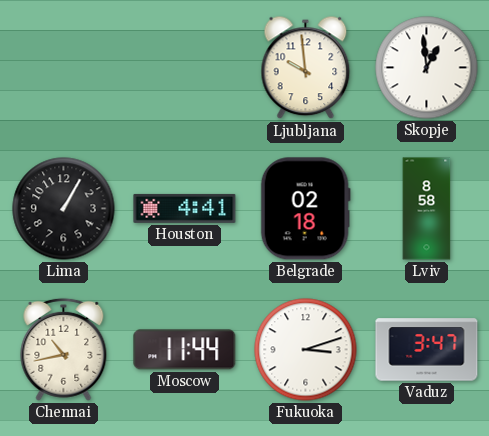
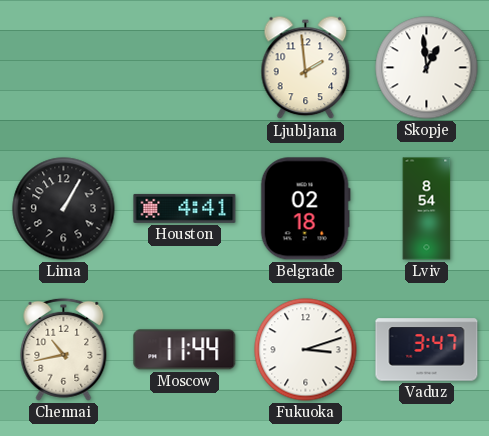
Ljubljana: 9:59 -> 1:59
Lviv: 8:58 -> 8:54
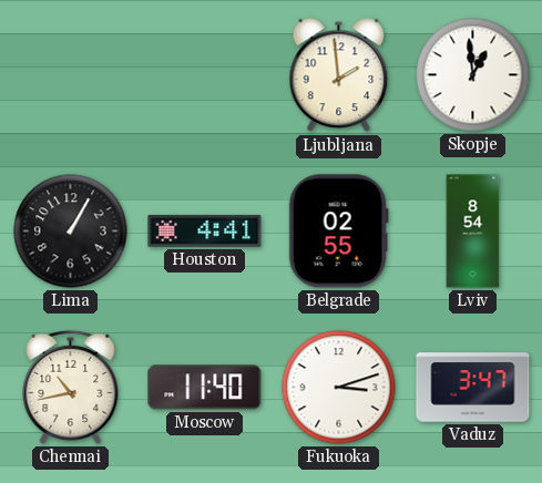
Belgrade: 02:18 -> 02:55
Moscow: 11:44 -> 11:40
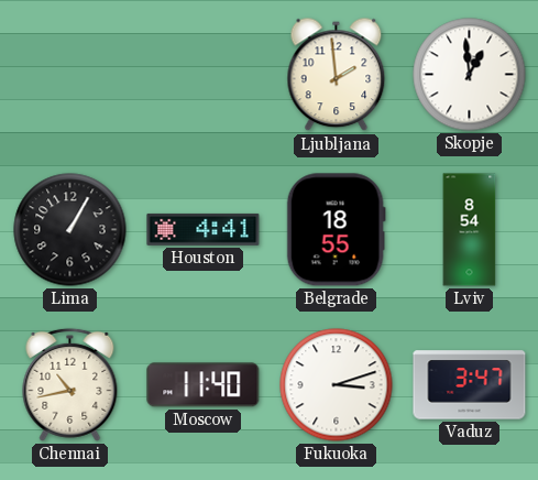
Belgrade: 02:55 -> 18:55
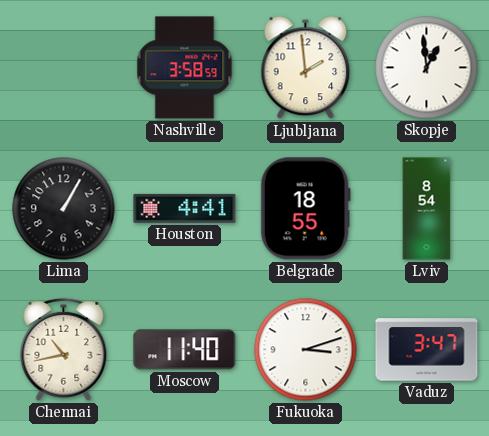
Nashville: none -> 3:58
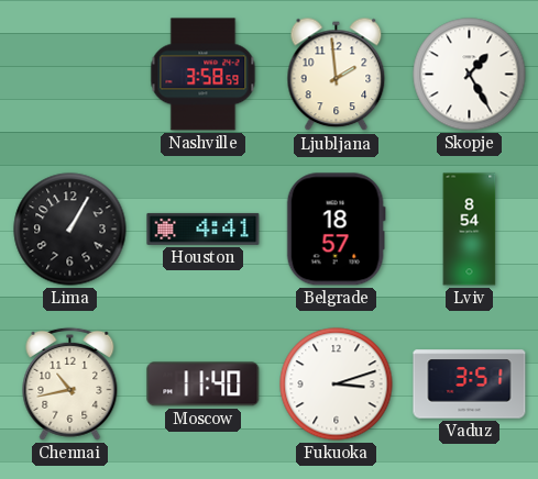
Skopje: 12:59 -> 1:25
Belgrade: 18:55 -> 18:57
Vaduz: 3:47 -> 3:51
